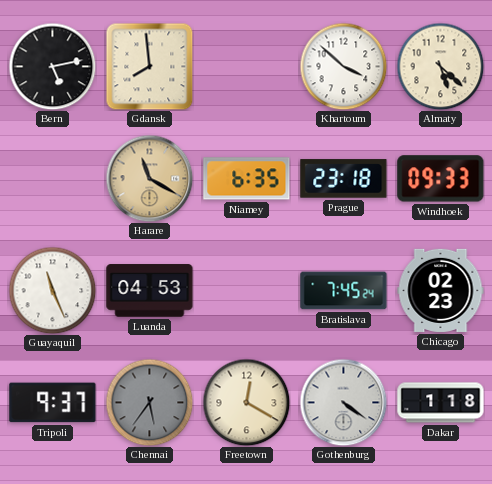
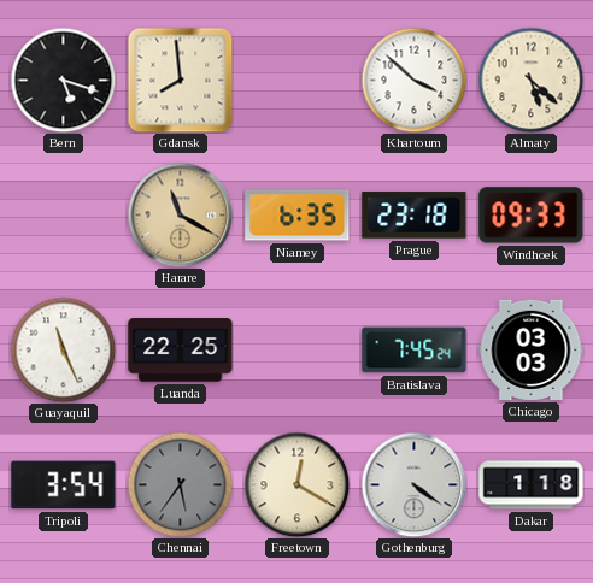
Bern: 5:13 -> 5:18
Luanda: 04:53 -> 22:25
Chicago: 02:23 -> 03:03
Tripoli: 9:37 -> 3:54
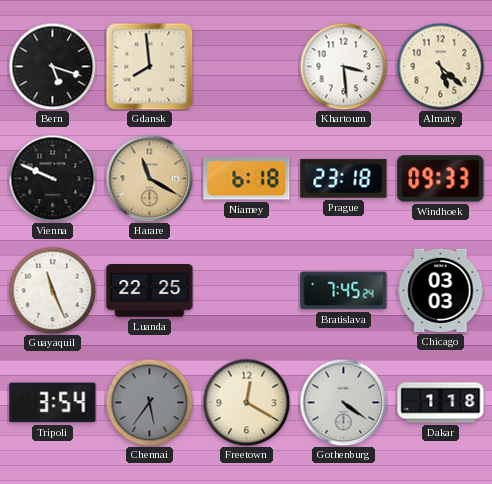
Khartoum: 3:52 -> 3:29
Vienna: none -> 9:49
Niamey: 6:35 -> 6:18
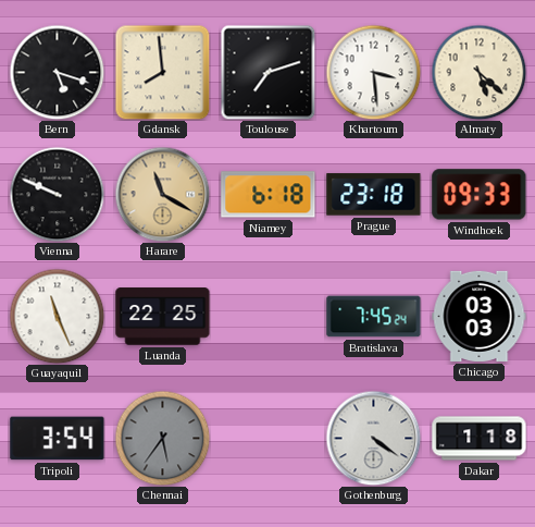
Toulouse: none -> 7:12
Freetown: 12:20 -> none
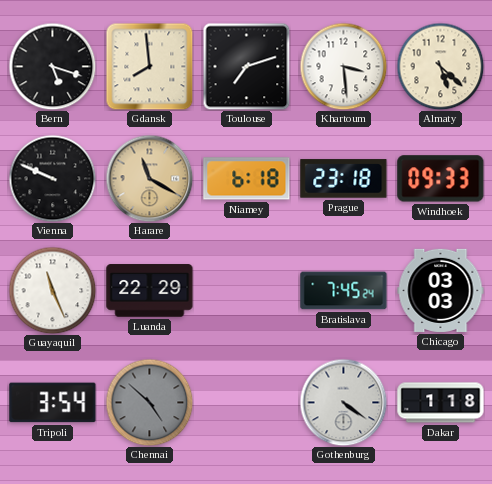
Luanda: 22:25 -> 22:29
Chennai: 5:36 -> 4:52
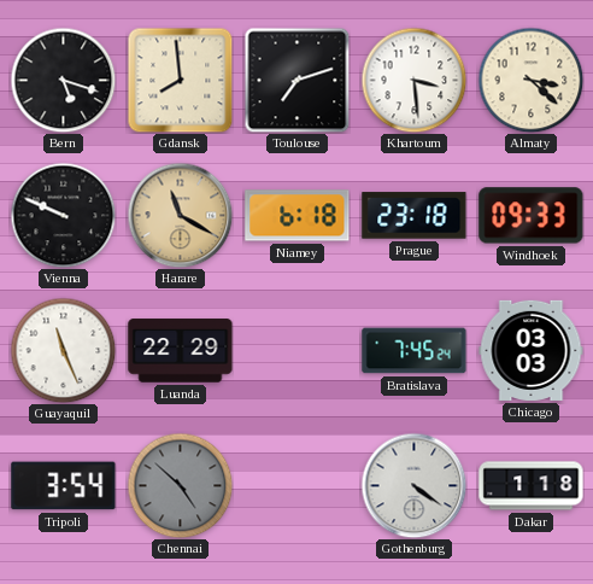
Almaty: 5:22 -> 3:22
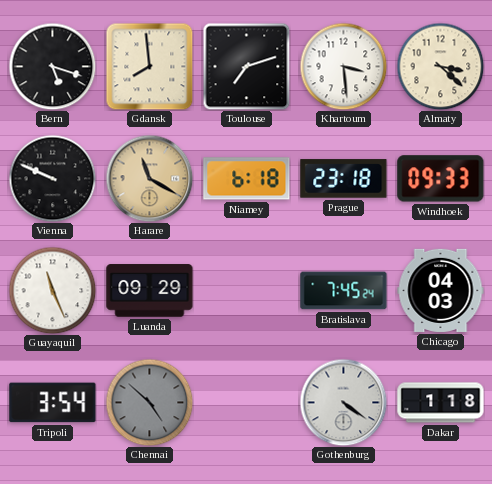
Luanda: 22:29 -> 09:29
Chicago: 03:03 -> 04:03
